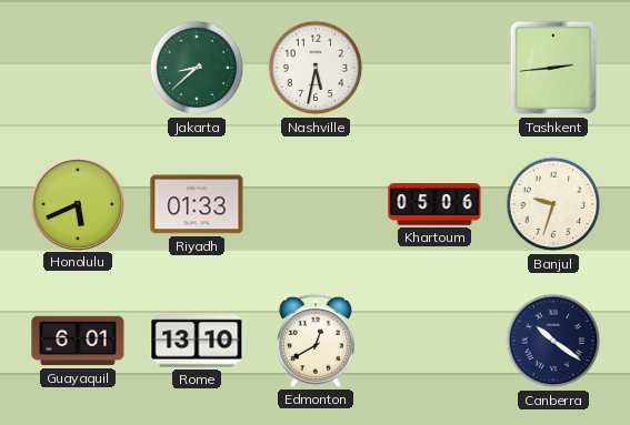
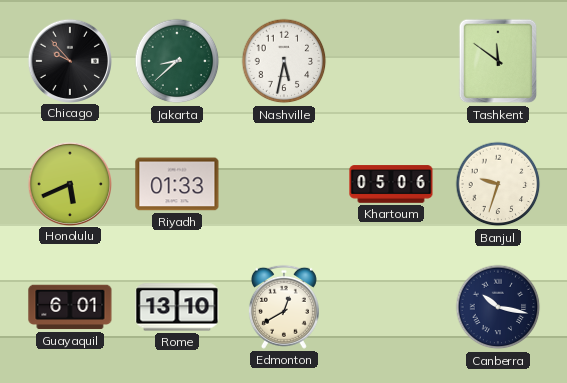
Chicago: none -> 9:53
Tashkent: 2:44 -> 11:51
Canberra: 10:21 -> 10:17
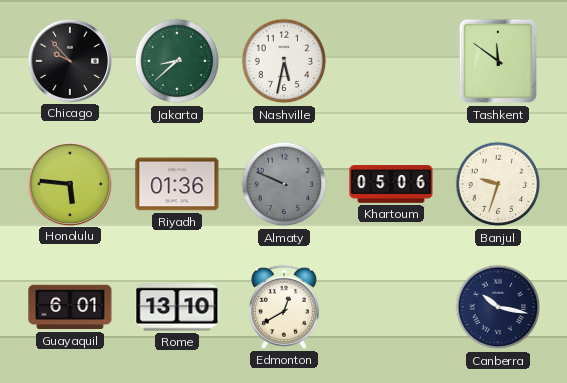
Honolulu: 5:41 -> 5:46
Riyadh: 01:33 -> 01:36
Almaty: none -> 9:49
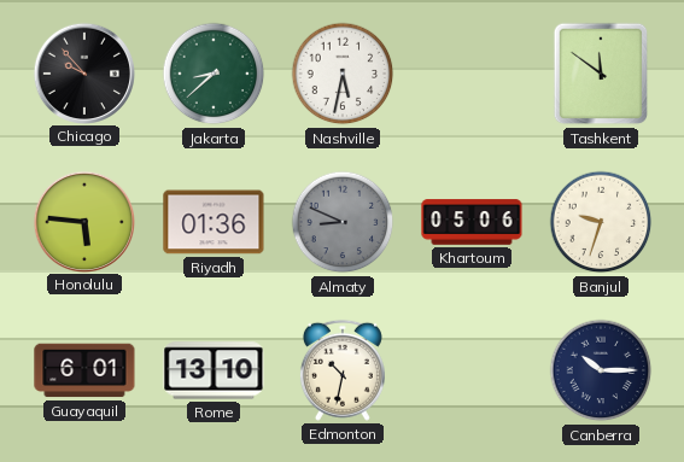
Almaty: 9:49 -> 8:49
Edmonton: 12:40 -> 10:32
Canberra: 10:17 -> 10:15
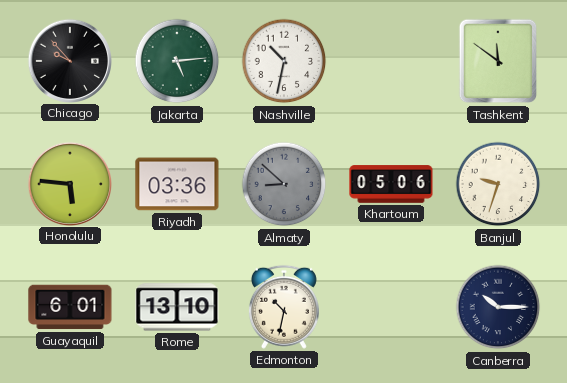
Jakarta: 8:38 -> 5:14
Nashville: 5:32 -> 10:32
Riyadh: 01:36 -> 03:36
Almaty: 8:49 -> 8:52
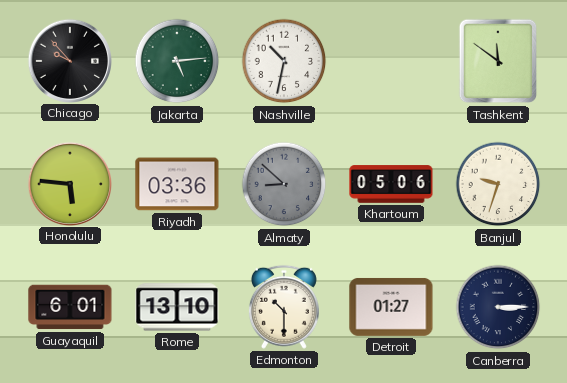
Edmonton: 10:32 -> 10:30
Detroit: none -> 01:27
Canberra: 10:15 -> 3:15
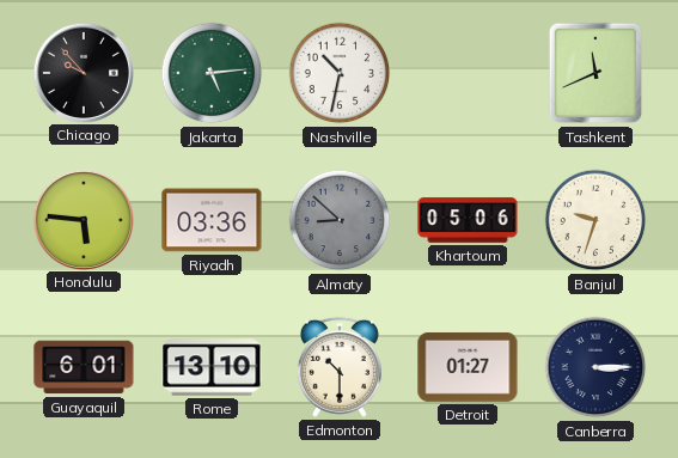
Tashkent: 11:51 -> 11:41
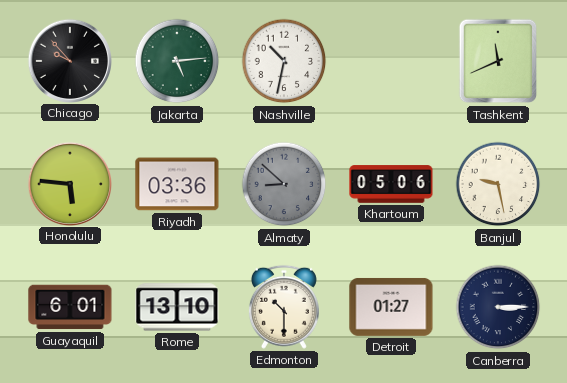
Banjul: 9:33 -> 9:28
